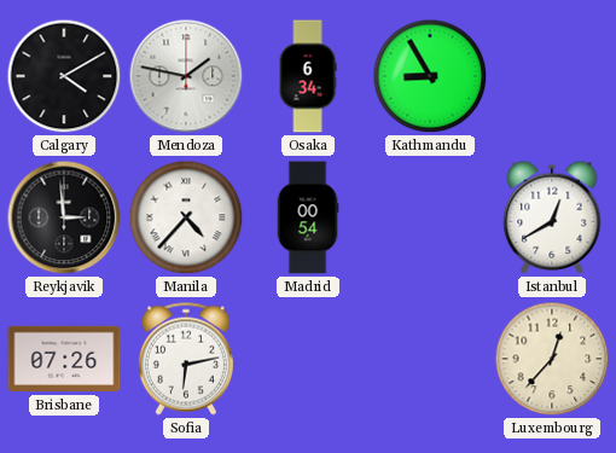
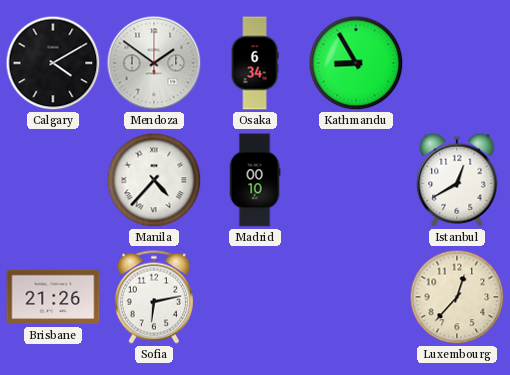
Mendoza: 1:47 -> 1:51
Reykjavik: 2:59 -> none
Madrid: 00:54 -> 00:10
Brisbane: 07:26 -> 21:26
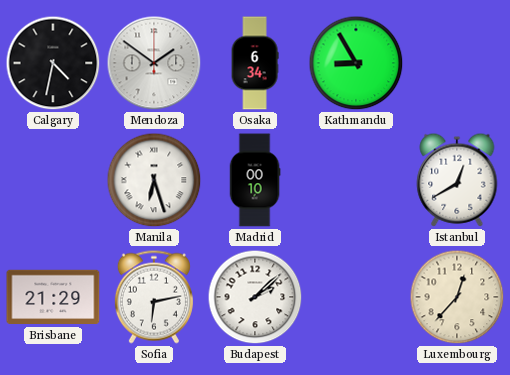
Calgary: 4:10 -> 4:32
Manila: 4:37 -> 6:27
Brisbane: 21:26 -> 21:29
Budapest: none -> 2:08
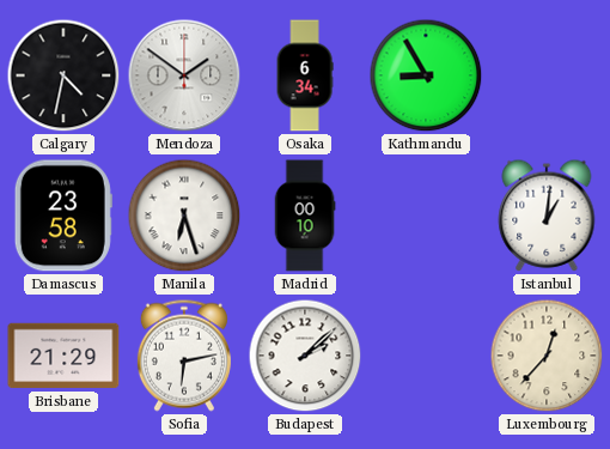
Damascus: none -> 23:58
Istanbul: 12:40 -> 1:01
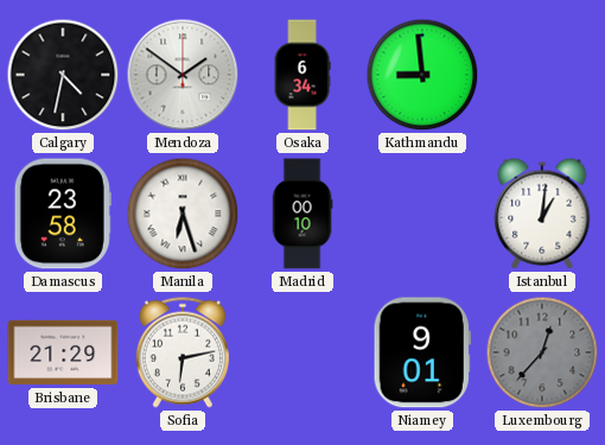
Kathmandu: 8:55 -> 8:59
Budapest: 2:08 -> none
Niamey: none -> 9:01
Luxembourg dial: cream -> grey
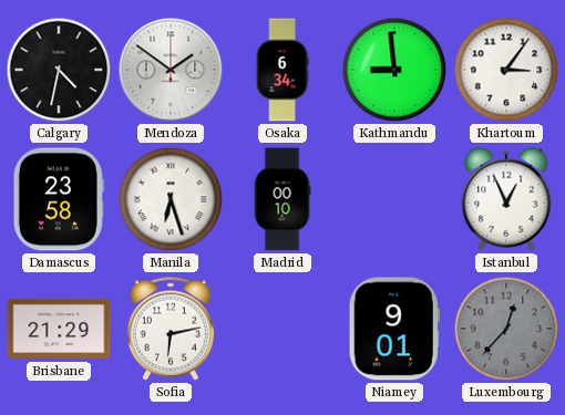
Khartoum: none -> 3:06
Istanbul: 1:01 -> 12:56
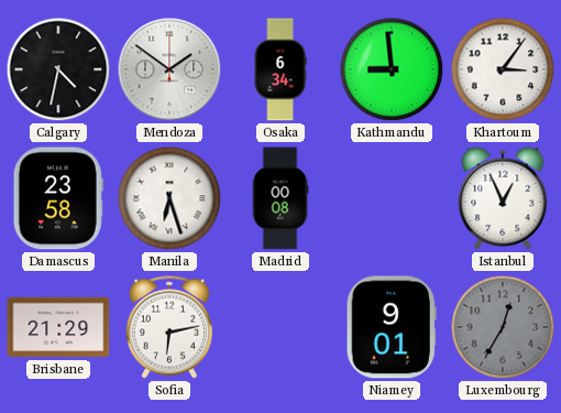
Madrid: 00:10 -> 00:08
Luxembourg: 12:37 -> 12:35
